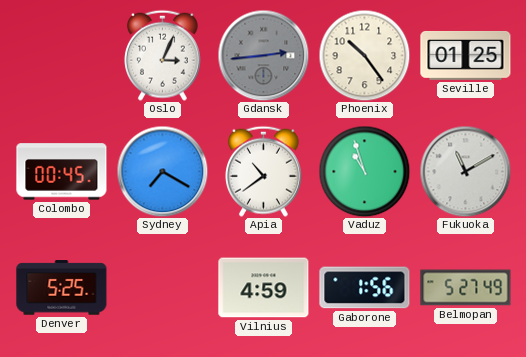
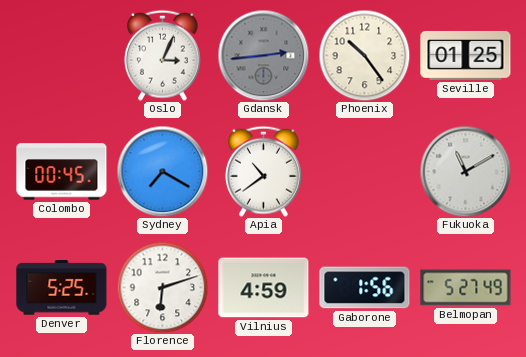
Vaduz: 10:57 -> none
Florence: none -> 6:12
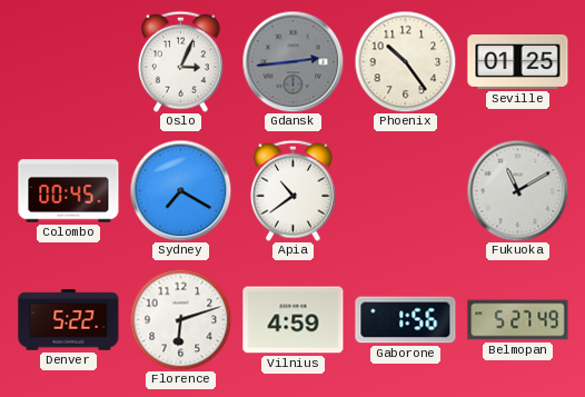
Denver: 5:25 -> 5:22
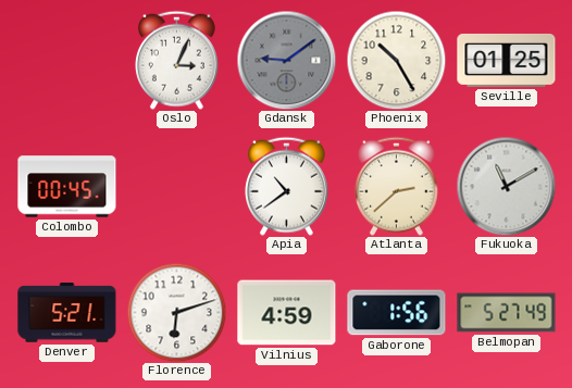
Gdansk: 2:44 -> 9:09
Phoenix: 10:24 -> 10:25
Sydney: 7:20 -> none
Atlanta: none -> 2:38
Denver: 5:22 -> 5:21
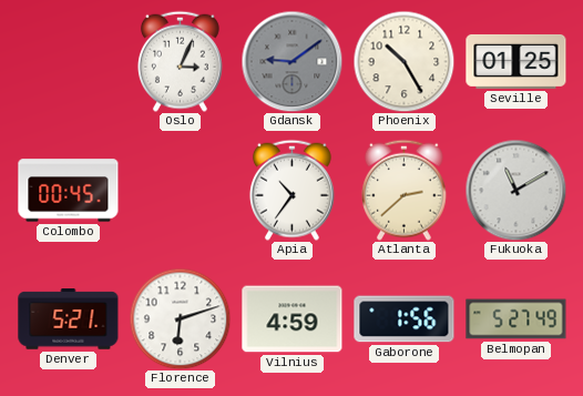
Apia: 10:39 -> 10:36
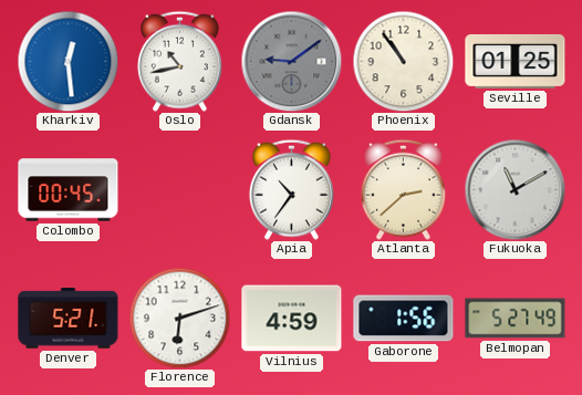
Kharkiv: none -> 12:29
Oslo: 3:04 -> 10:43
Phoenix: 10:25 -> 10:54
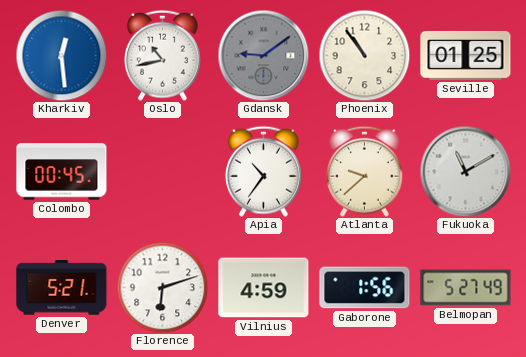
Atlanta: 2:38 -> 9:38
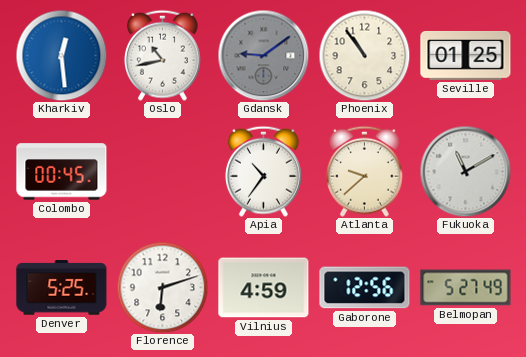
Denver: 5:21 -> 5:25
Gaborone: 1:56 -> 12:56
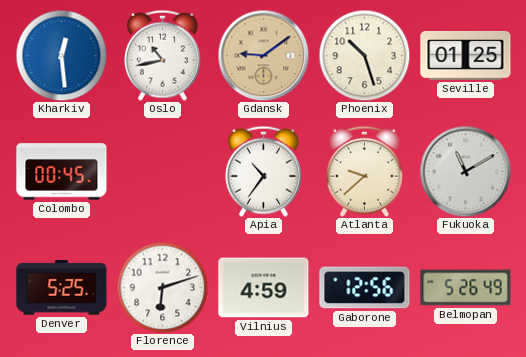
Gdansk dial: grey -> champagne
Phoenix: 10:54 -> 10:27
Belmopan: 5:27 -> 5:26
